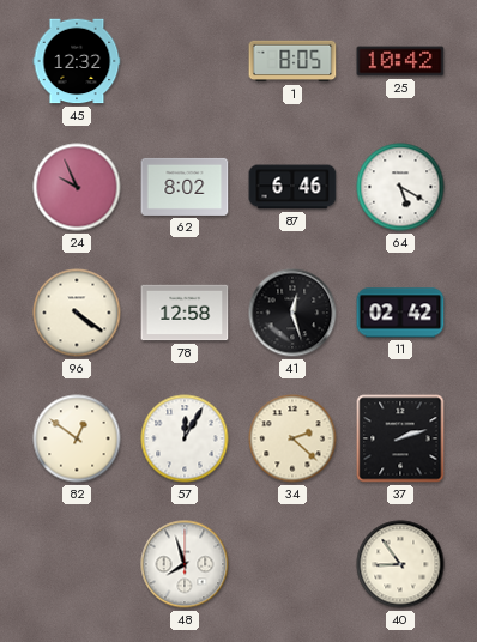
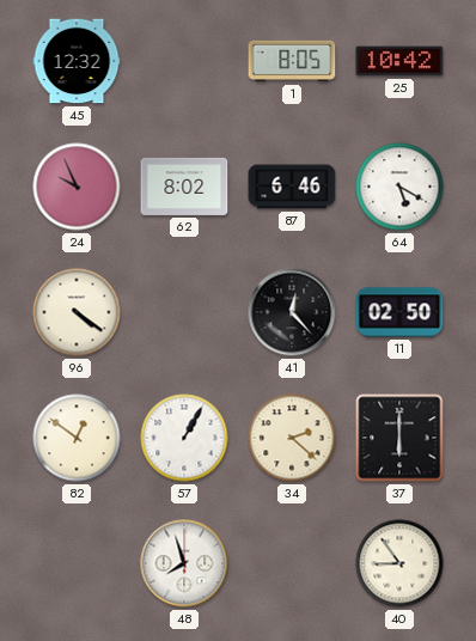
78: 12:58 -> none
41: 12:27 -> 12:23
11: 02:42 -> 02:50
57: 12:05 -> 1:05
37: 2:12 -> 6:00
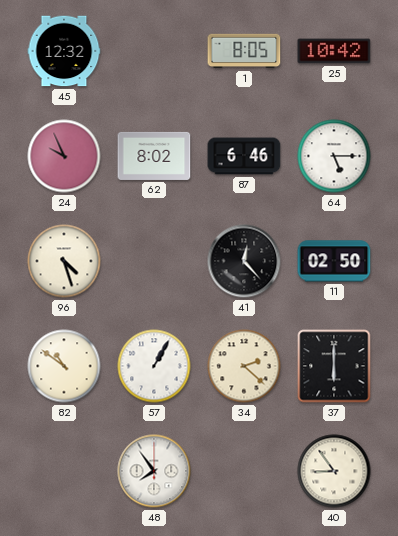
64: 5:20 -> 5:15
96: 4:21 -> 4:27
82: 12:51 -> 10:51
48: 7:57 -> 7:54
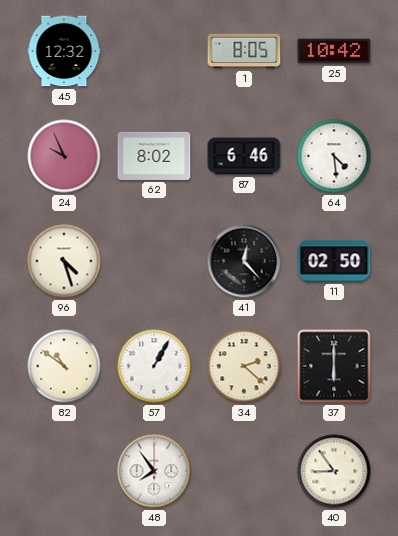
64: 5:15 -> 4:29
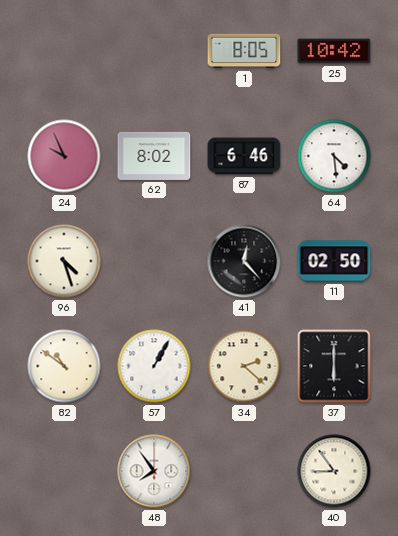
45: 12:32 -> none
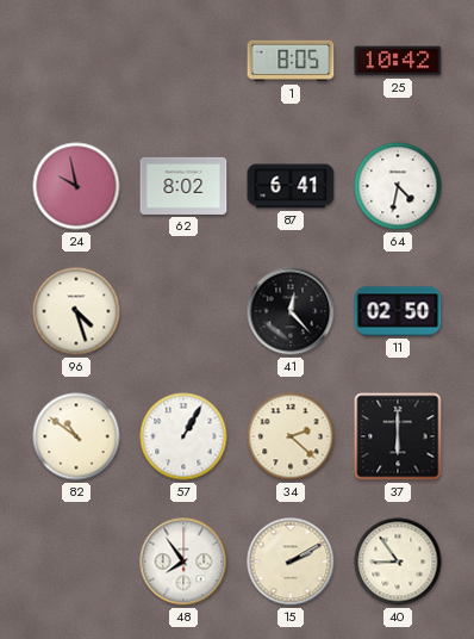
24: 9:56 -> 9:58
87: 6:46 -> 6:41
64: 4:29 -> 4:32
15: none -> 2:10
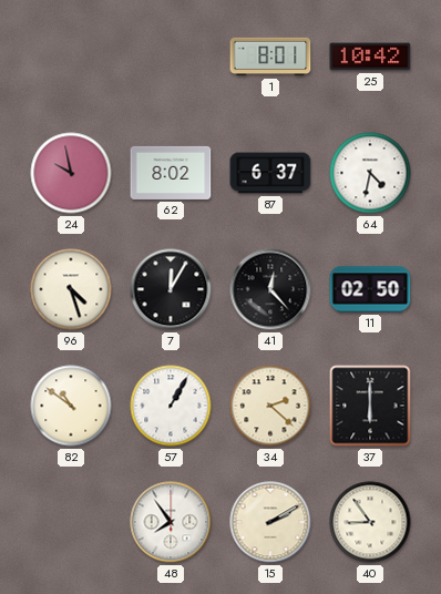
1: 8:05 -> 8:01
87: 6:41 -> 6:37
7: none -> 12:05
